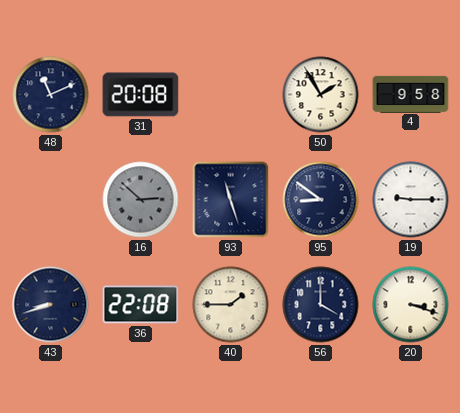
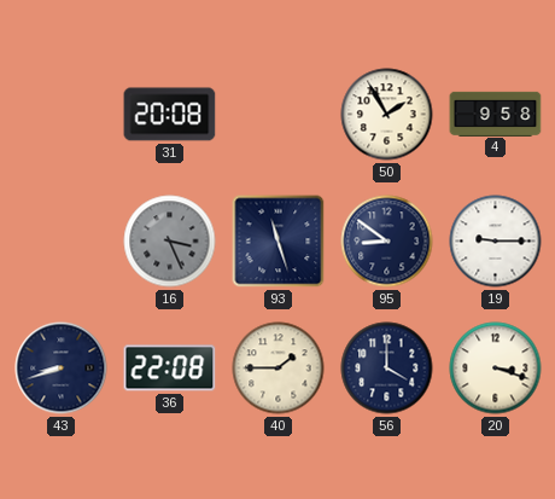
48: 11:11 -> none
16: 2:52 -> 3:26
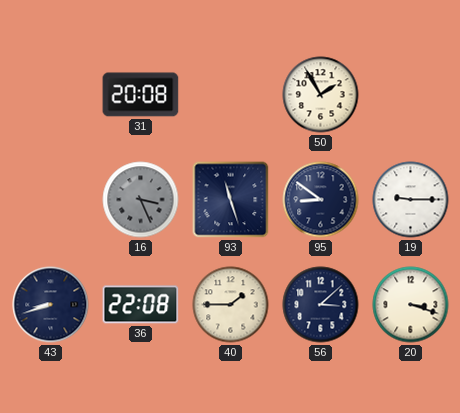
4: 9:58 -> none
56: 4:00 -> 3:08
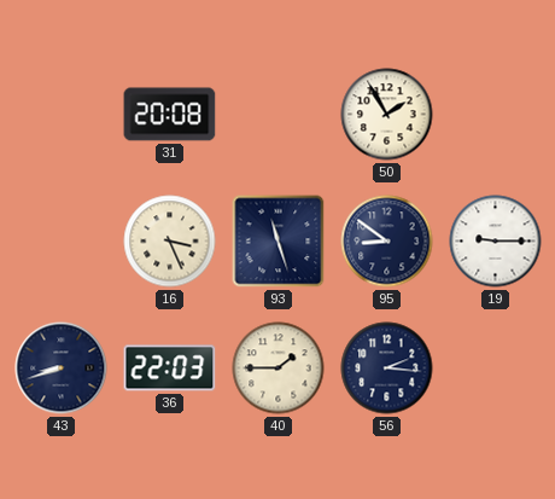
16 dial: grey -> cream
36: 22:08 -> 22:03
56: 3:08 -> 2:16
20: 3:18 -> none
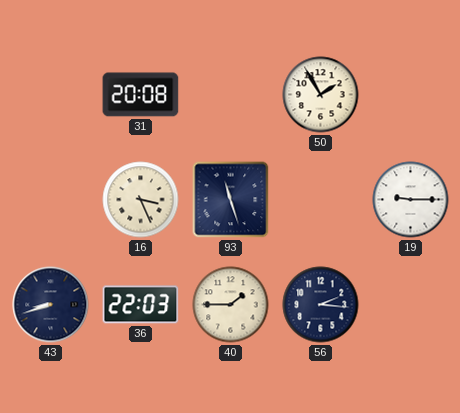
95: 8:51 -> none
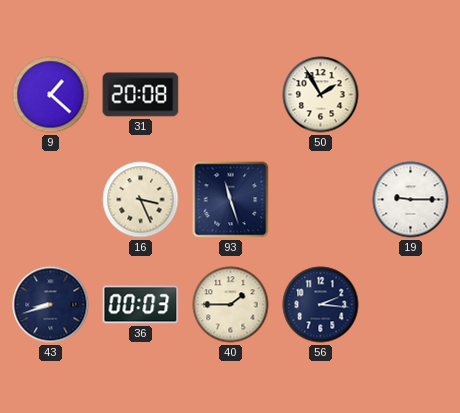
9: none -> 1:22
36: 22:03 -> 00:03
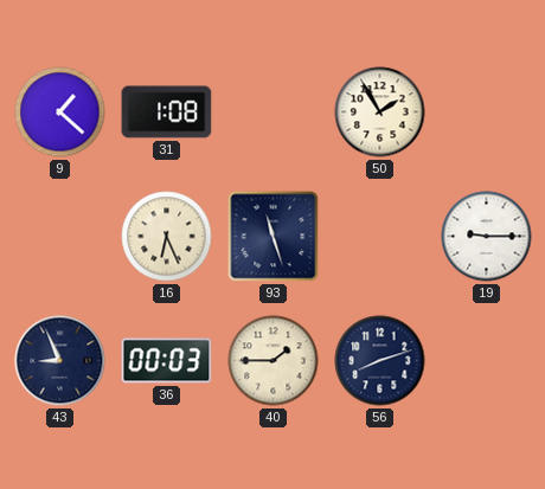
31: 20:08 -> 1:08
16: 3:26 -> 6:26
43: 8:42 -> 8:56
56: 2:16 -> 8:12
